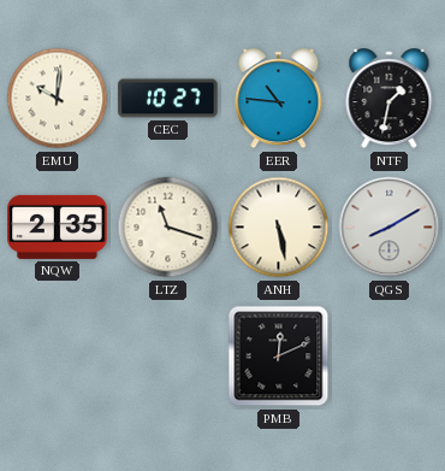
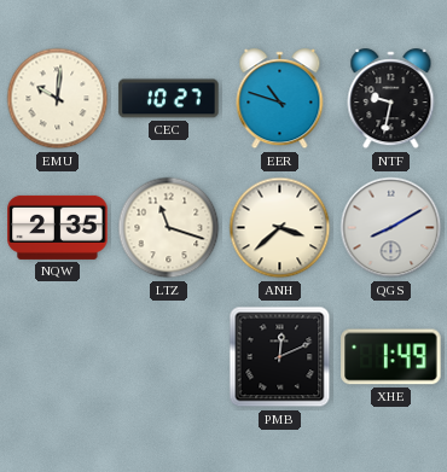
EER: 10:46 -> 10:48
NTF: 1:32 -> 9:32
ANH: 5:28 -> 3:38
XHE: none -> 1:49
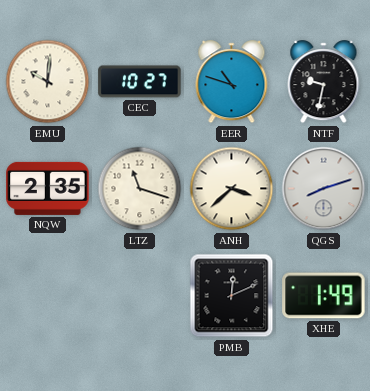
QGS: 8:10 -> 8:12
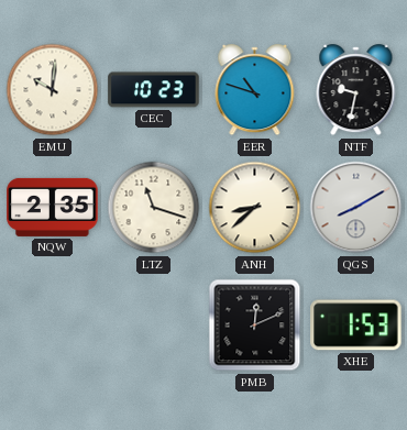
CEC: 10:27 -> 10:23
ANH: 3:38 -> 8:38
QGS: 8:12 -> 8:10
XHE: 1:49 -> 1:53
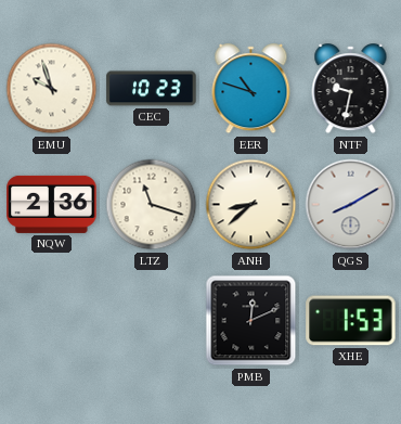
EMU: 10:01 -> 9:57
NQW: 2:35 -> 2:36
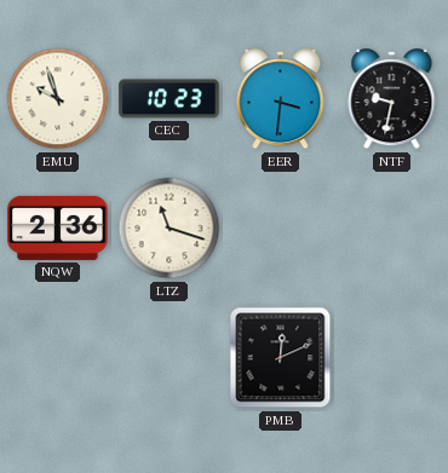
EER: 10:48 -> 3:31
ANH: 8:38 -> none
QGS: 8:10 -> none
XHE: 1:53 -> none
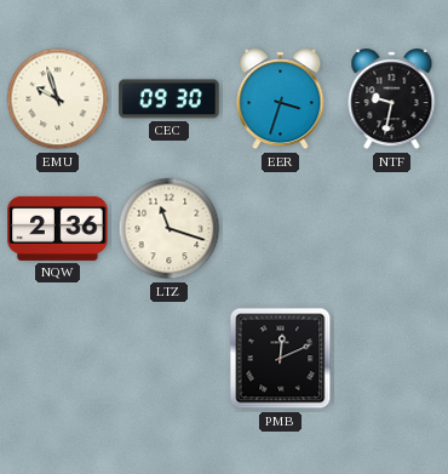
CEC: 10:23 -> 09:30
EER: 3:31 -> 3:33
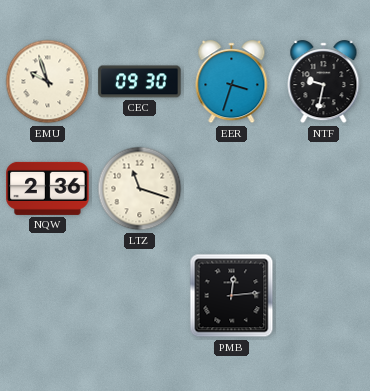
PMB: 12:11 -> 12:14
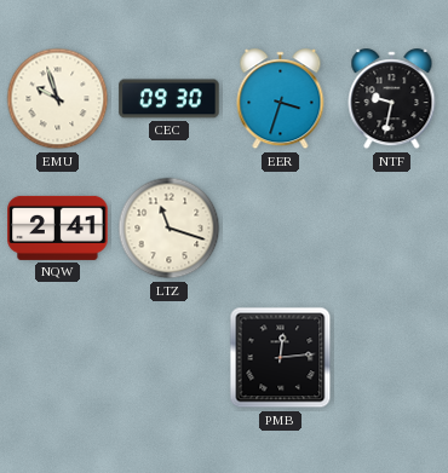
NQW: 2:36 -> 2:41
